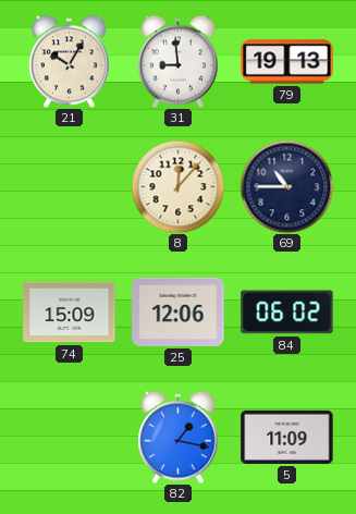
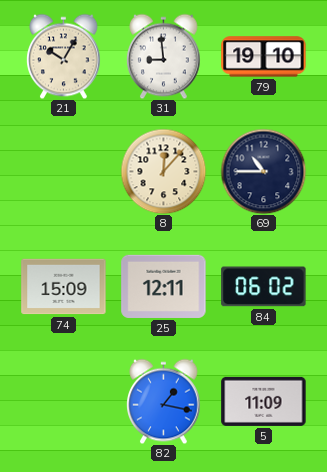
79: 19:13 -> 19:10
25: 12:06 -> 12:11
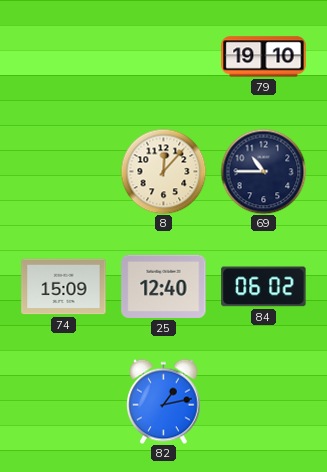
21: 10:05 -> none
31: 8:59 -> none
25: 12:11 -> 12:40
82: 1:17 -> 1:13
5: 11:09 -> none
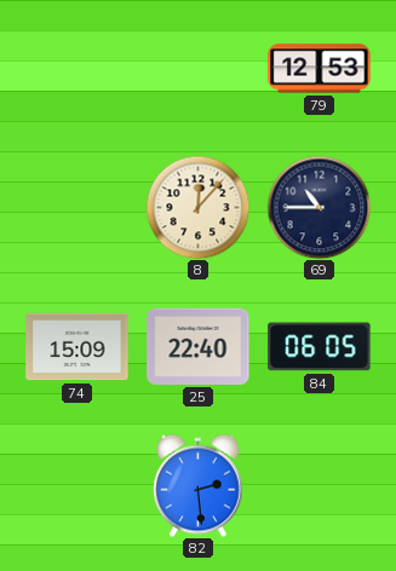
79: 19:10 -> 12:53
25: 12:40 -> 22:40
84: 06:02 -> 06:05
82: 1:13 -> 2:29
